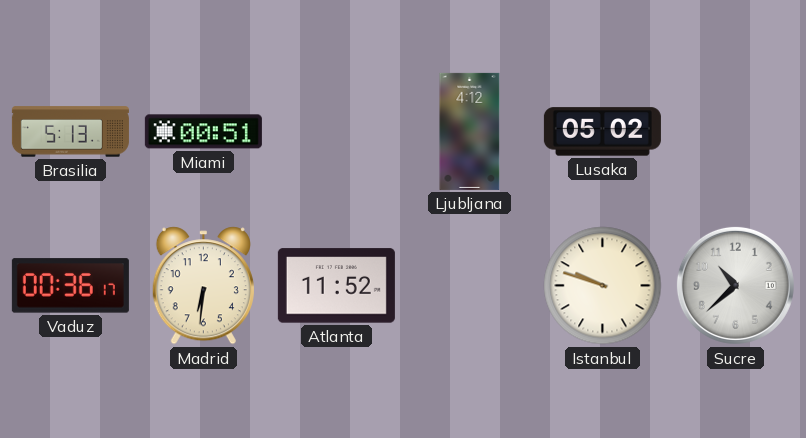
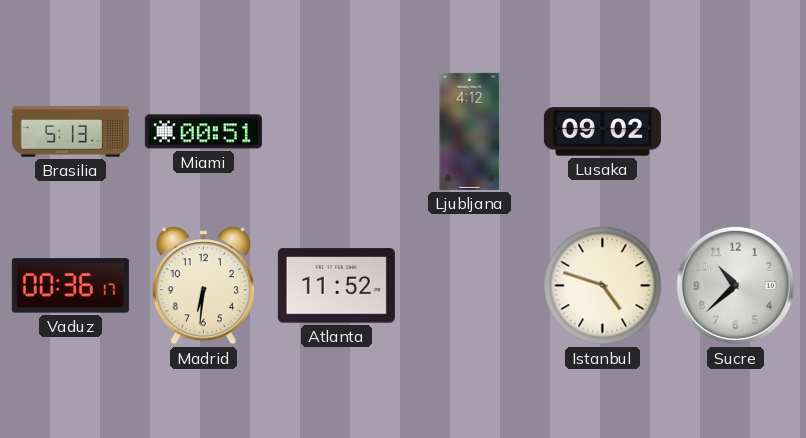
Lusaka: 05:02 -> 09:02
Istanbul: 9:48 -> 4:48
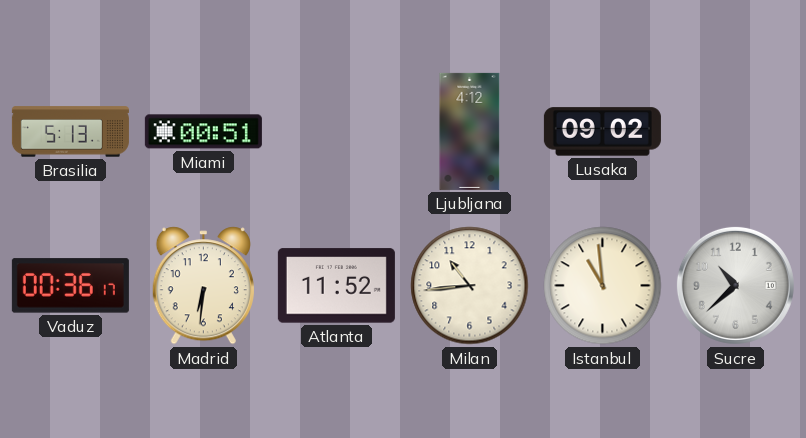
Milan: none -> 10:44
Istanbul: 4:48 -> 10:59
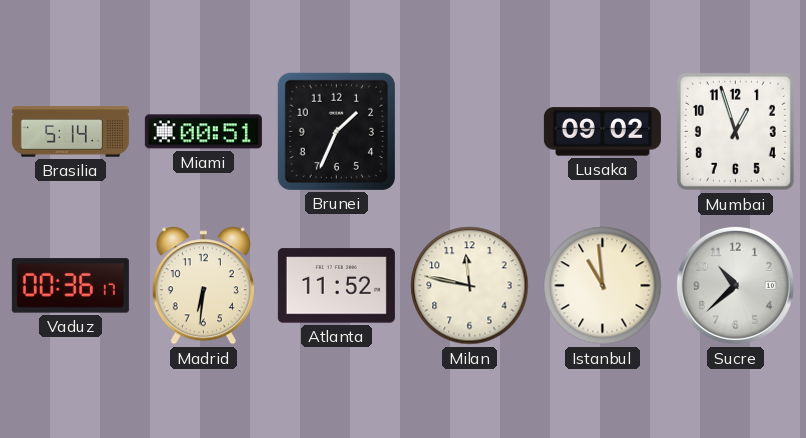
Brasilia: 5:13 -> 5:14
Brunei: none -> 1:34
Ljubljana: 4:12 -> none
Mumbai: none -> 12:57
Milan: 10:44 -> 11:47
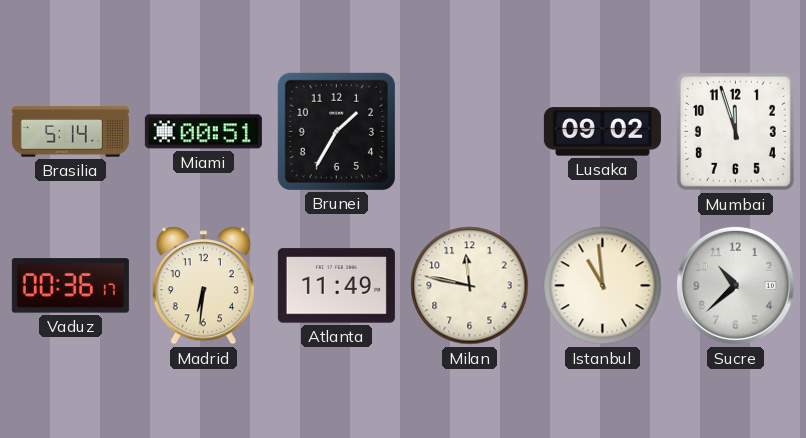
Brunei: 1:34 -> 1:35
Mumbai: 12:57 -> 11:57
Atlanta: 11:52 -> 11:49
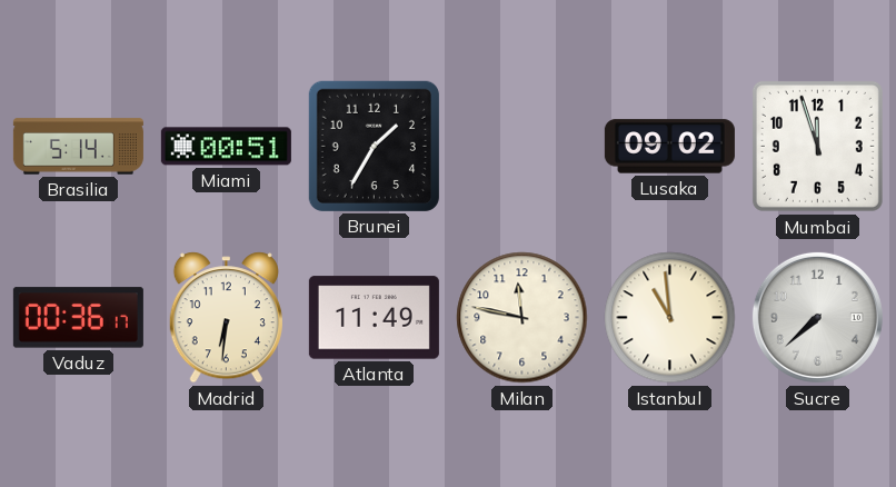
Sucre: 10:38 -> 7:38
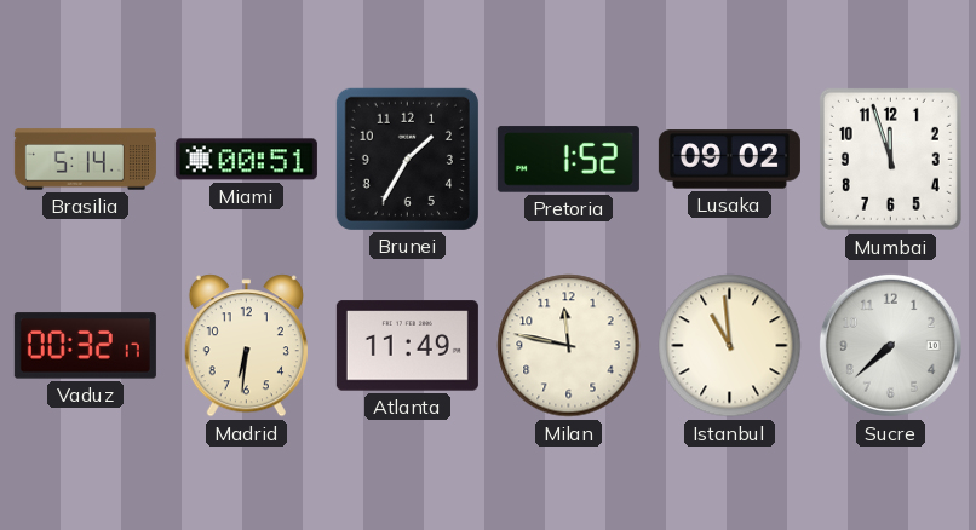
Pretoria: none -> 1:52
Vaduz: 00:36 -> 00:32
